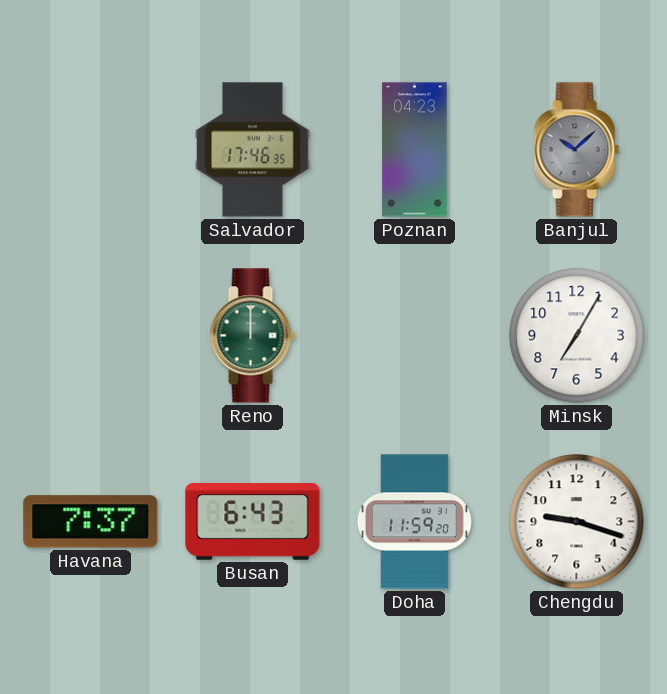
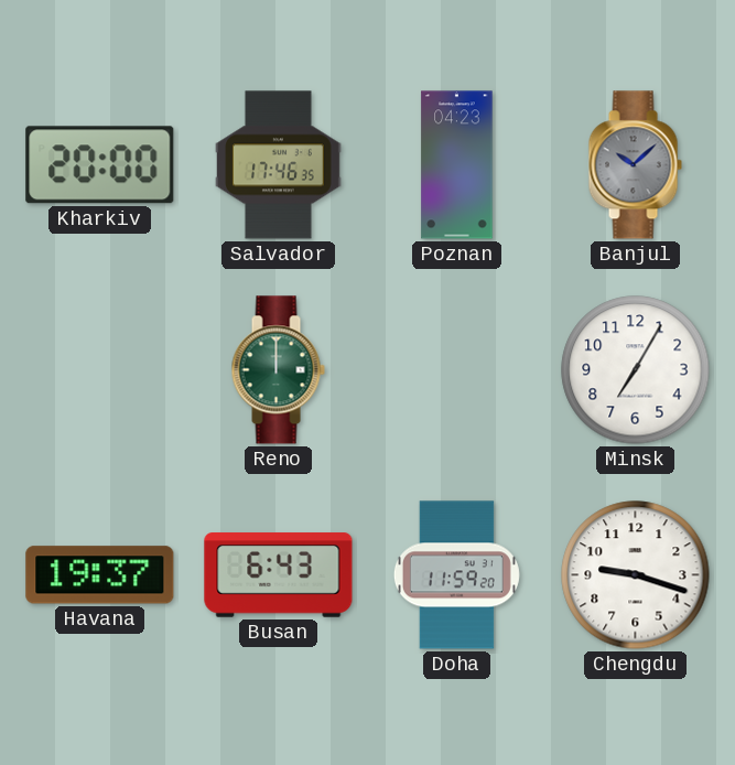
Kharkiv: none -> 20:00
Havana: 7:37 -> 19:37
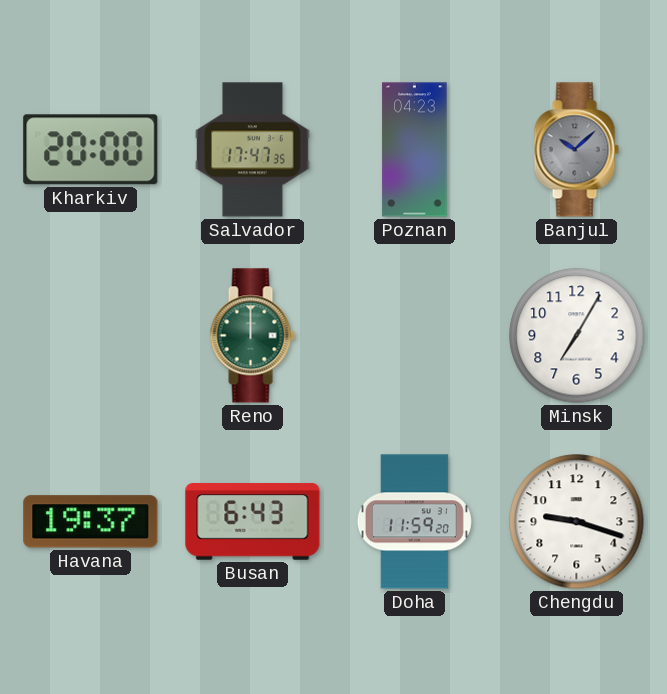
Salvador: 17:46 -> 17:47
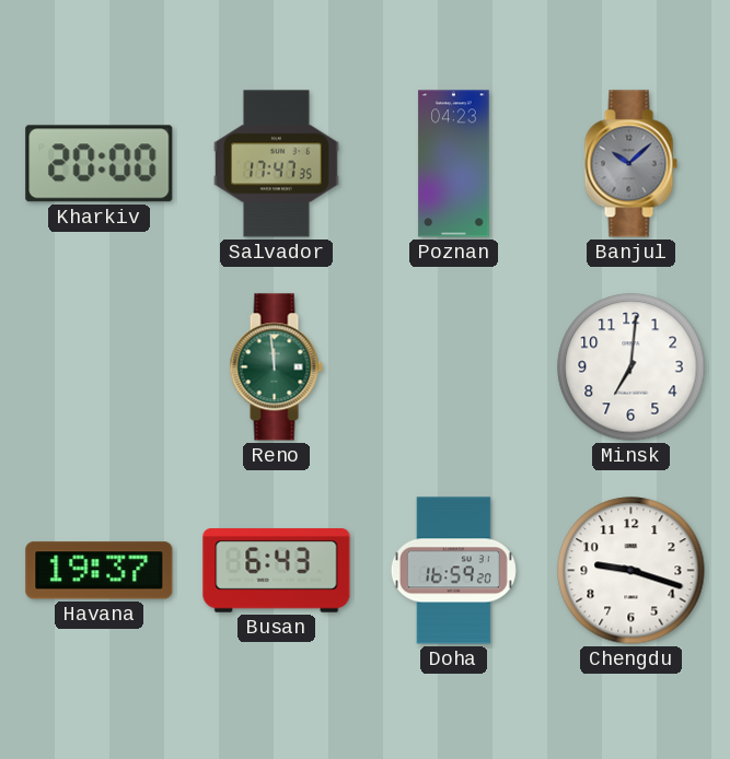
Reno: 12:00 -> 11:59
Minsk: 7:05 -> 7:01
Doha: 11:59 -> 16:59
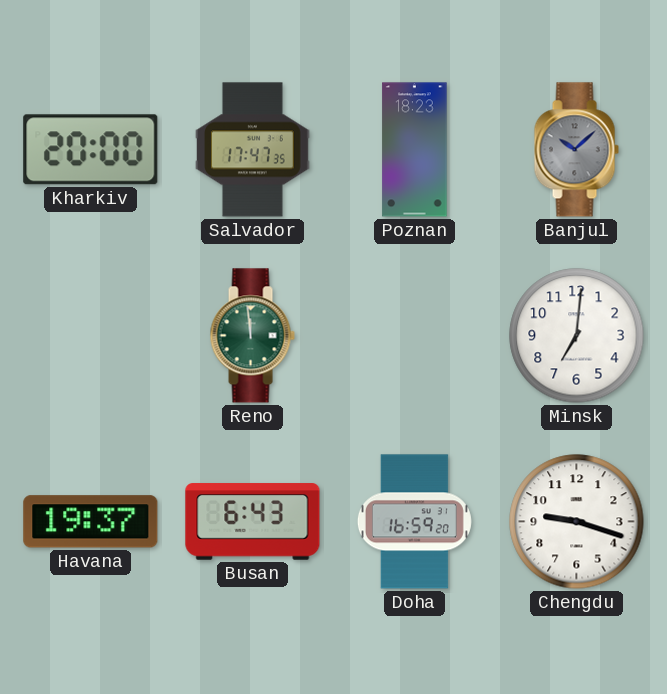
Poznan: 04:23 -> 18:23
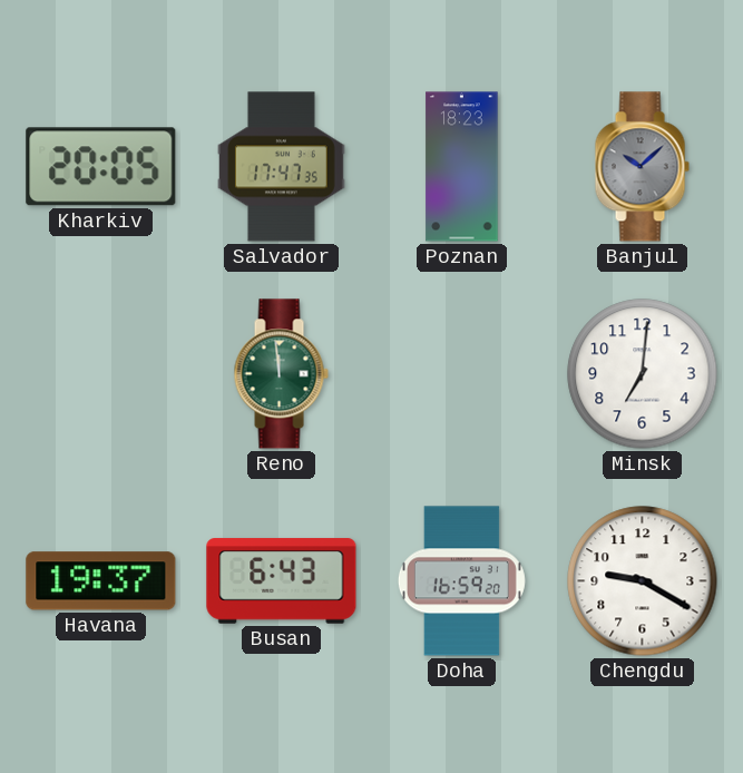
Kharkiv: 20:00 -> 20:05
Chengdu: 9:18 -> 9:20
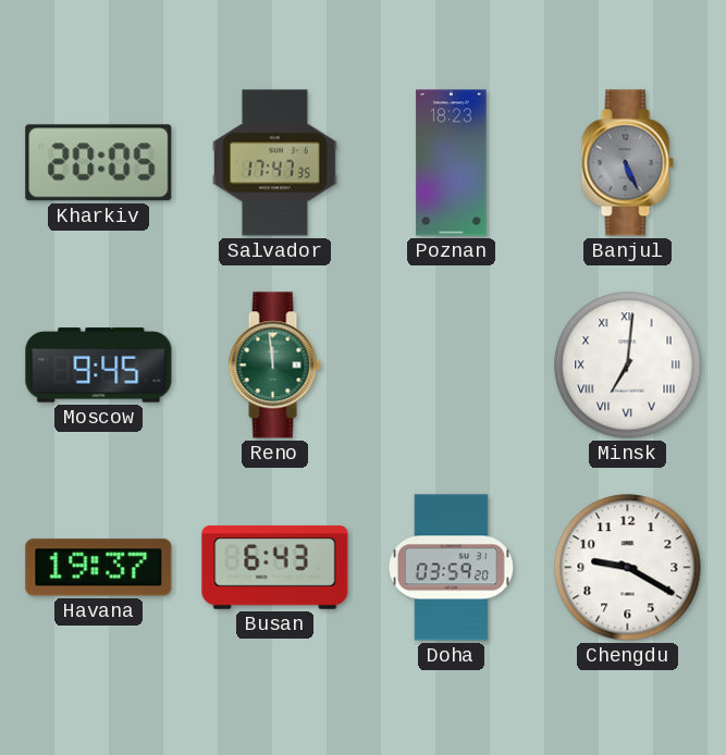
Banjul: 10:08 -> 5:26
Moscow: none -> 9:45
Minsk numerals: Arabic -> Roman
Doha: 16:59 -> 03:59
